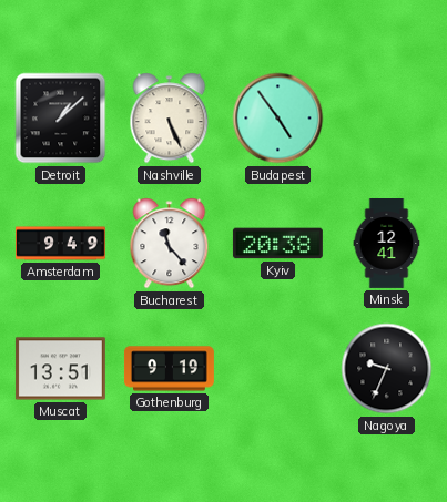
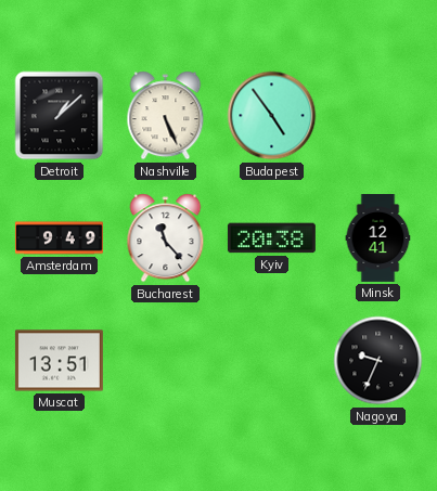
Gothenburg: 9:19 -> none
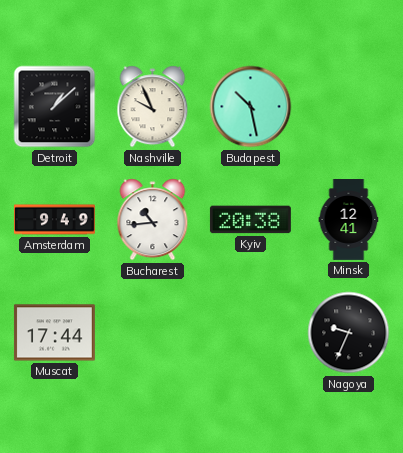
Nashville: 5:26 -> 9:56
Budapest: 4:54 -> 10:28
Bucharest: 11:23 -> 10:44
Muscat: 13:51 -> 17:44
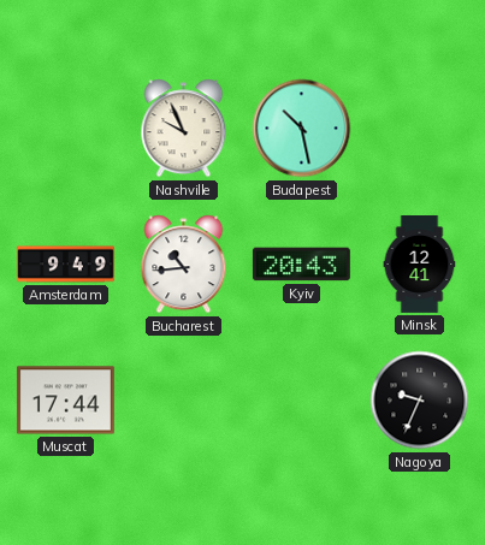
Detroit: 1:08 -> none
Kyiv: 20:38 -> 20:43
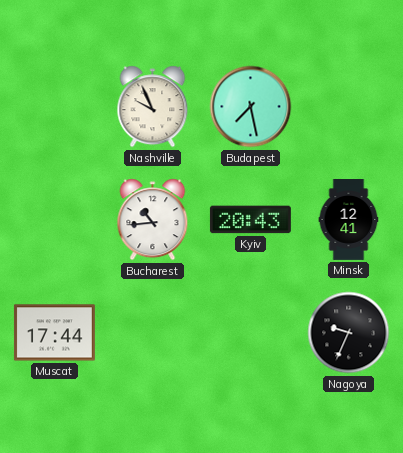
Budapest: 10:28 -> 7:28
Amsterdam: 9:49 -> none
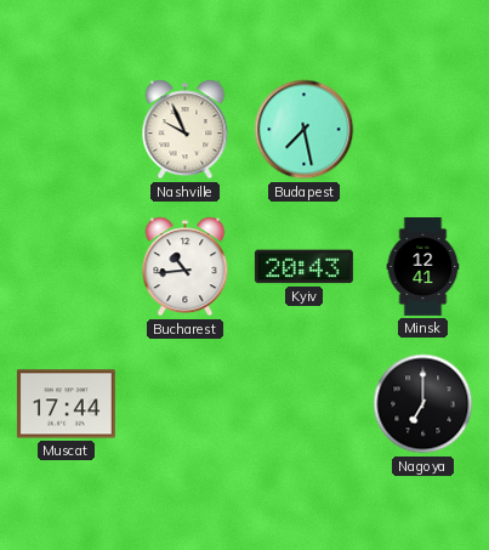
Nagoya: 9:34 -> 7:00
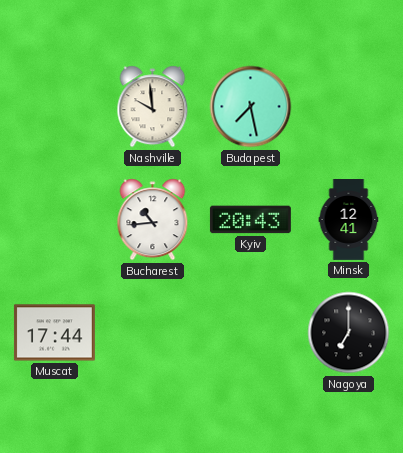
Nashville: 9:56 -> 9:59
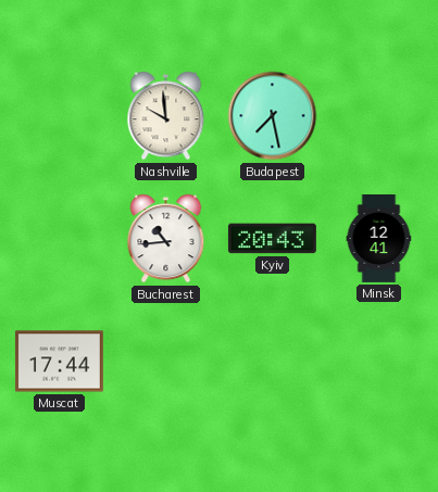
Nagoya: 7:00 -> none
